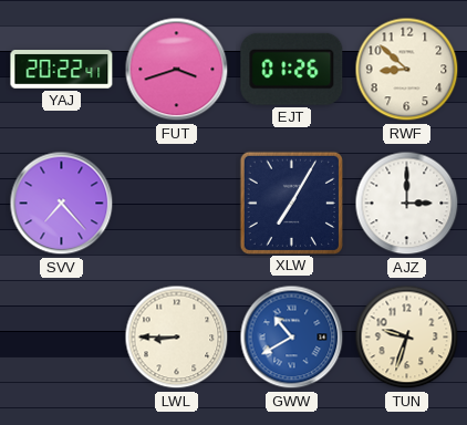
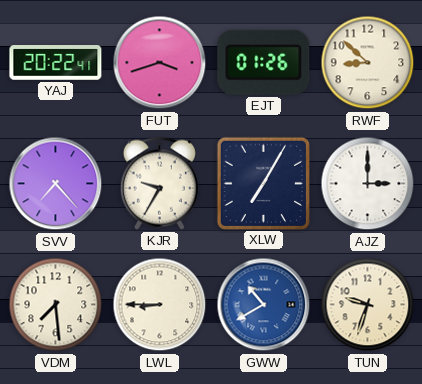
KJR: none -> 9:35
VDM: none -> 7:29
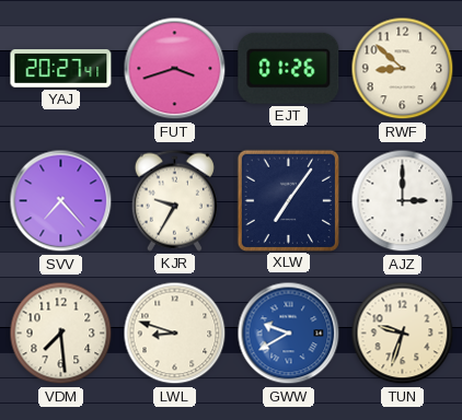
YAJ: 20:22 -> 20:27
XLW: 7:05 -> 7:06
LWL: 8:45 -> 8:48
GWW: 10:40 -> 9:40
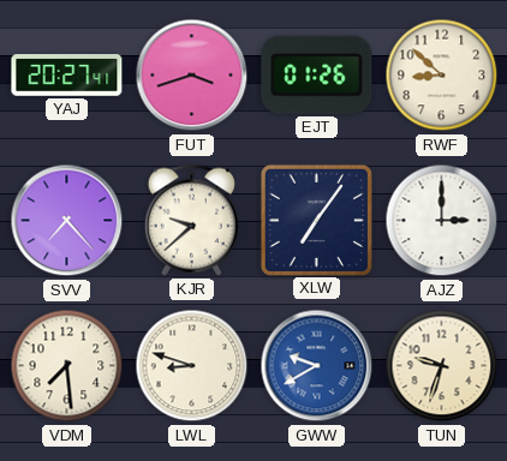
KJR: 9:35 -> 9:38
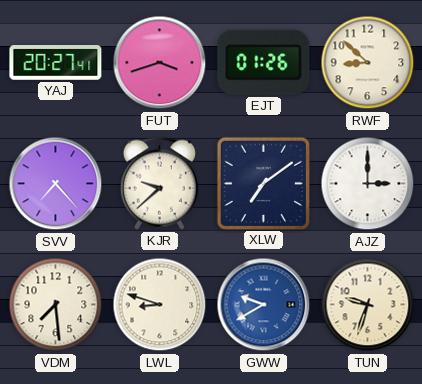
XLW: 7:06 -> 7:09
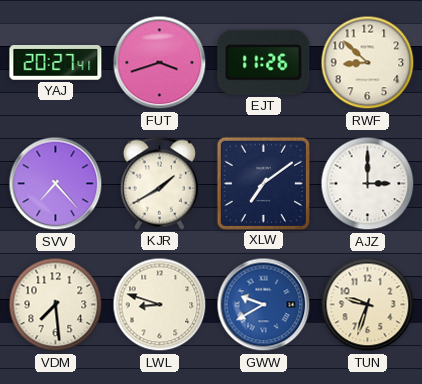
EJT: 01:26 -> 11:26
KJR: 9:38 -> 1:40
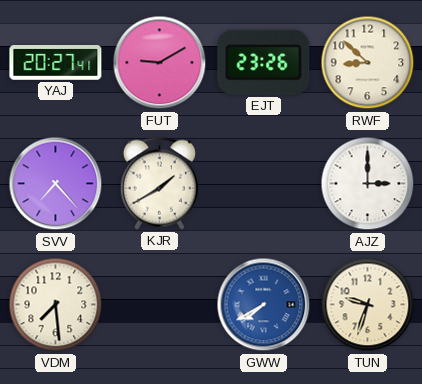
FUT: 3:42 -> 9:10
EJT: 11:26 -> 23:26
XLW: 7:09 -> none
LWL: 8:48 -> none
GWW: 9:40 -> 7:40
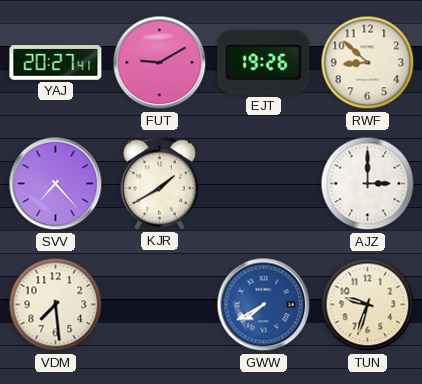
EJT: 23:26 -> 19:26
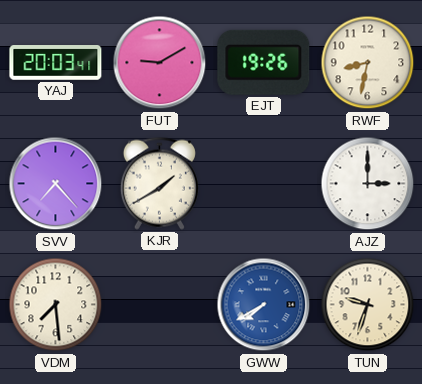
YAJ: 20:27 -> 20:03
RWF: 8:52 -> 8:32
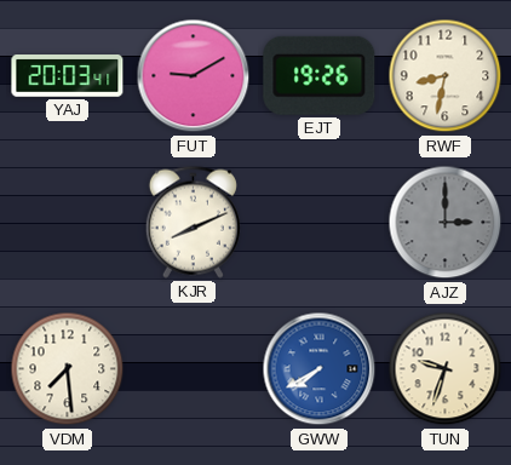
SVV: 7:23 -> none
KJR: 1:40 -> 8:11
AJZ dial: white -> grey
